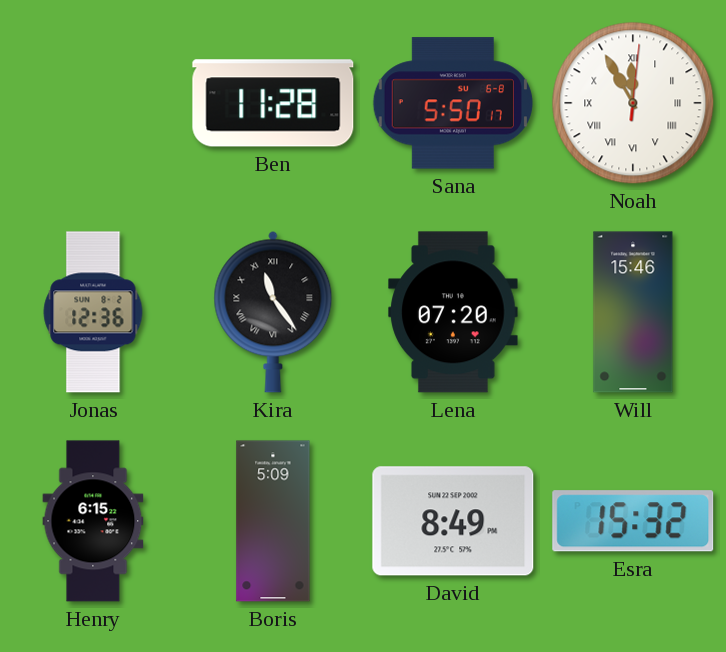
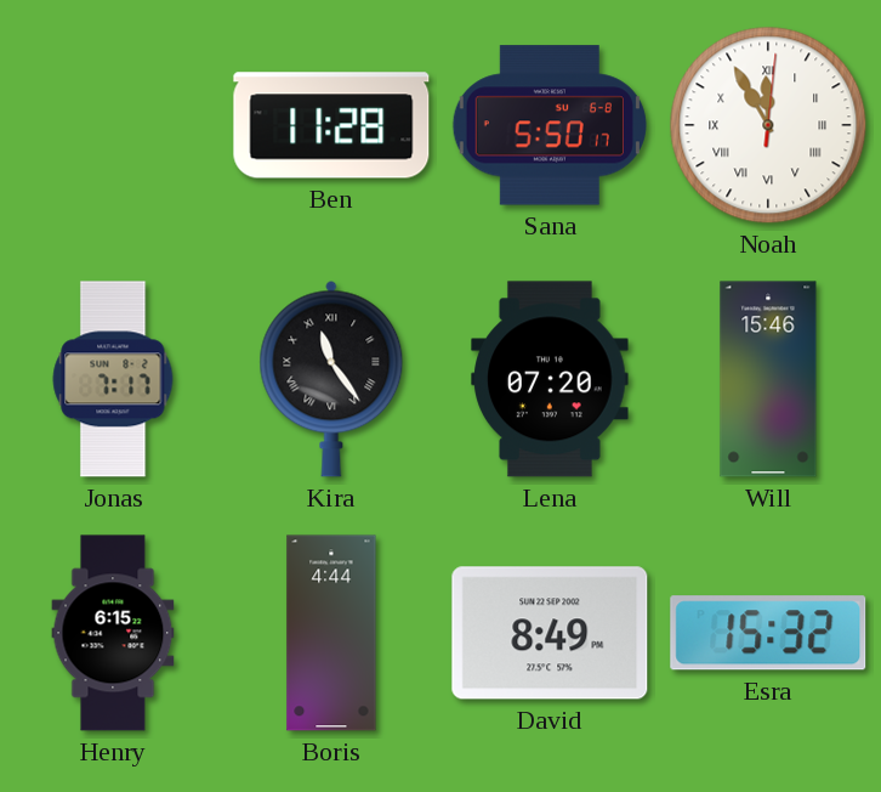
Jonas: 12:36 -> 7:17
Boris: 5:09 -> 4:44
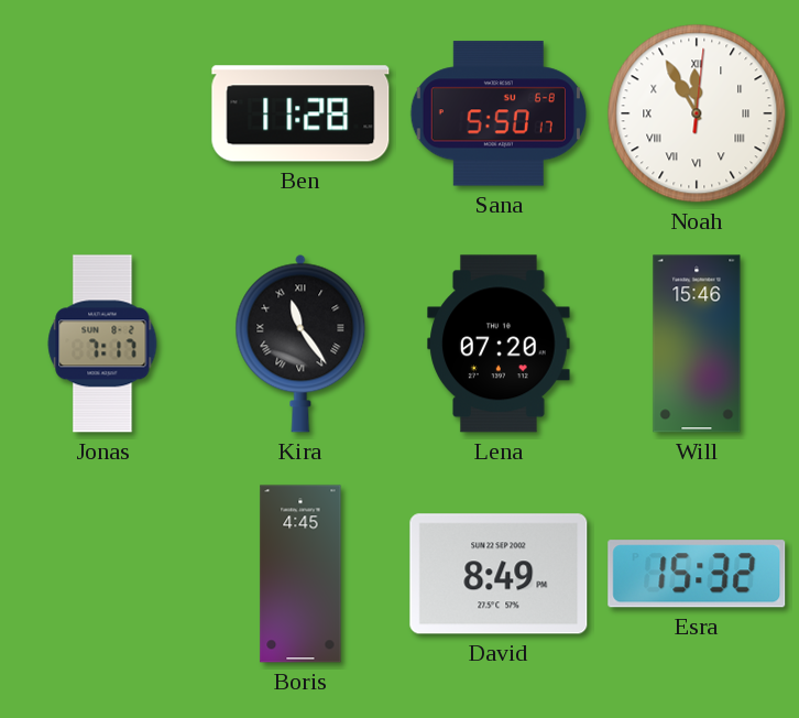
Henry: 6:15 -> none
Boris: 4:44 -> 4:45
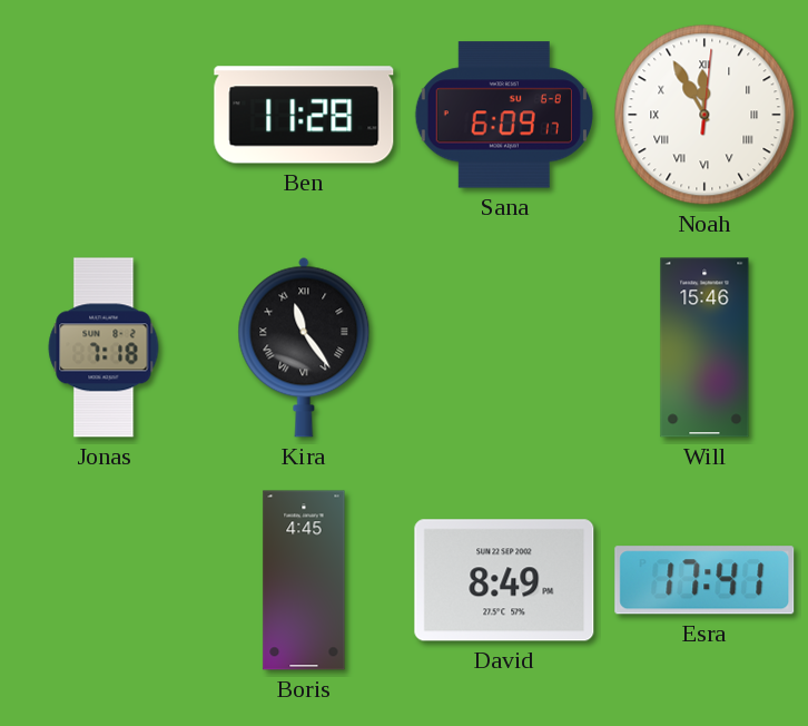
Sana: 5:50 -> 6:09
Jonas: 7:17 -> 7:18
Lena: 07:20 -> none
Esra: 15:32 -> 17:41
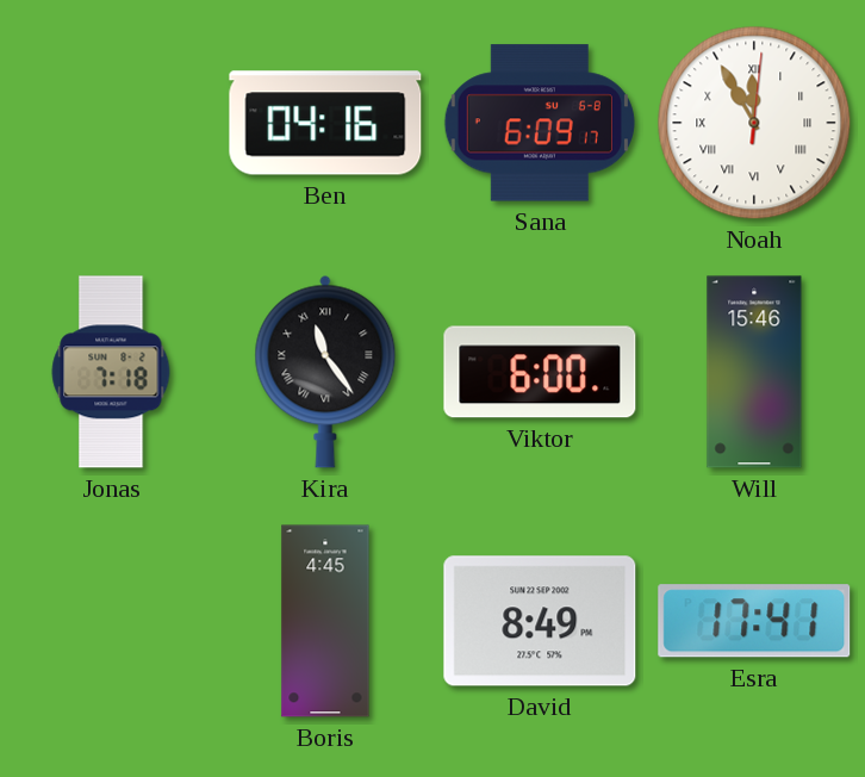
Ben: 11:28 -> 04:16
Viktor: none -> 6:00
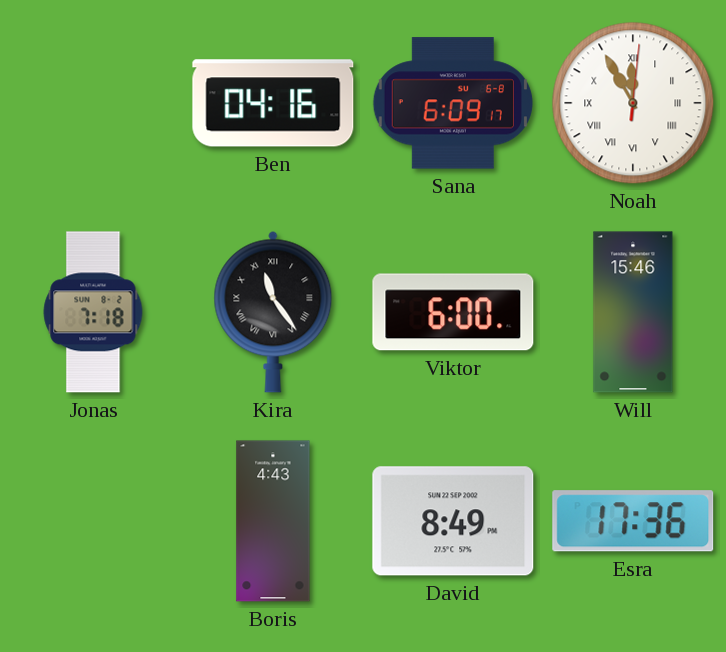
Boris: 4:45 -> 4:43
Esra: 17:41 -> 17:36
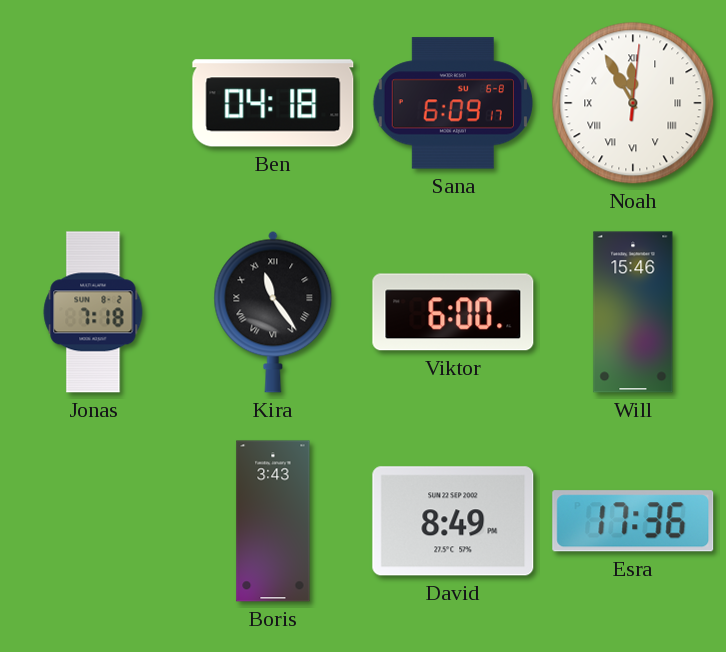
Ben: 04:16 -> 04:18
Boris: 4:43 -> 3:43
